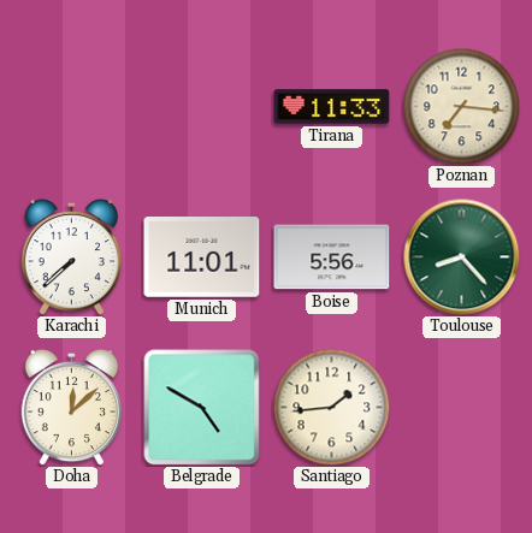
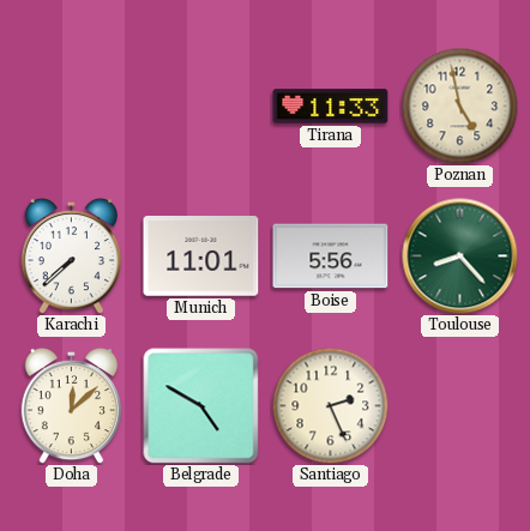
Poznan: 7:16 -> 4:58
Santiago: 1:44 -> 2:26
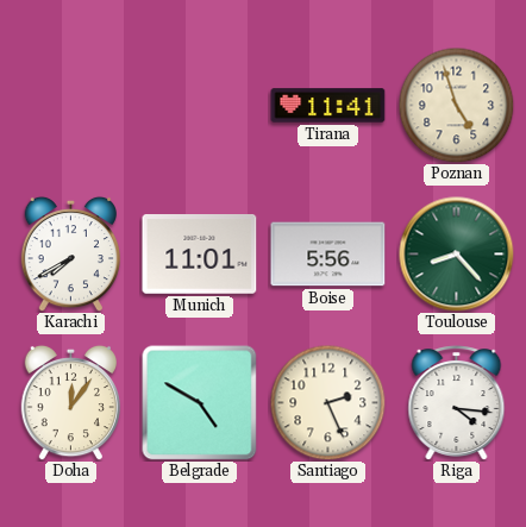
Tirana: 11:33 -> 11:41
Poznan: 4:58 -> 4:57
Karachi: 7:38 -> 7:40
Doha: 12:08 -> 12:06
Riga: none -> 4:16
